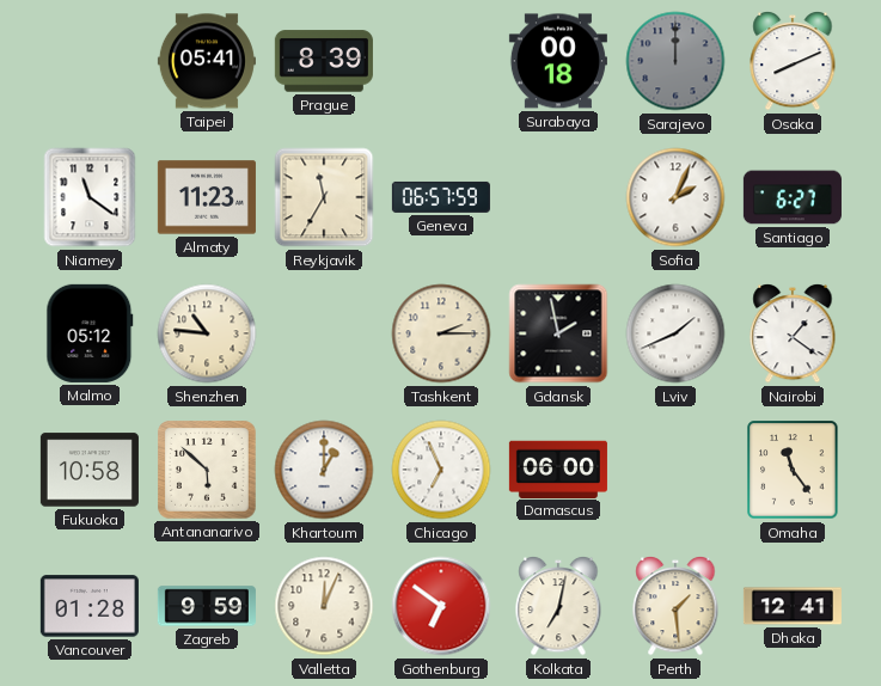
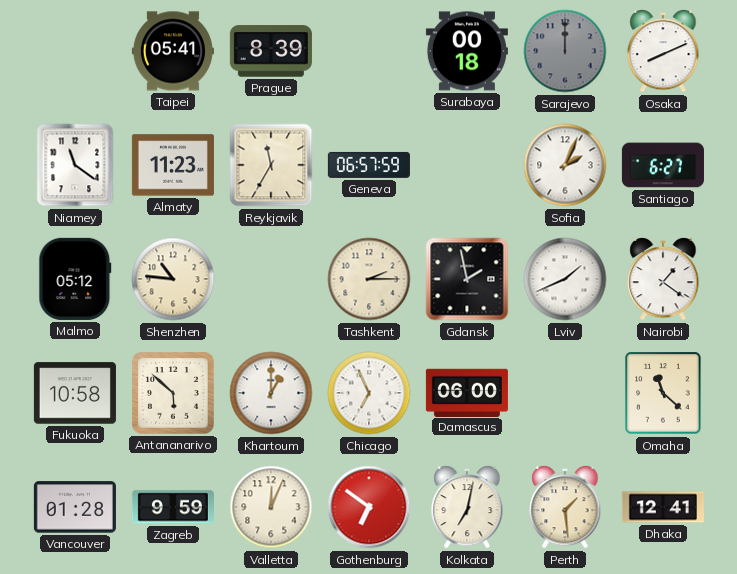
Omaha: 11:24 -> 11:22
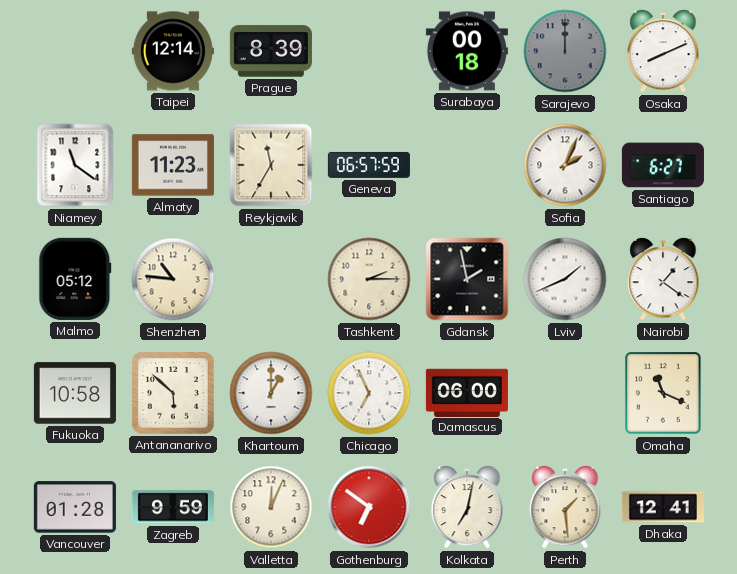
Taipei: 05:41 -> 12:14
Omaha: 11:22 -> 11:19
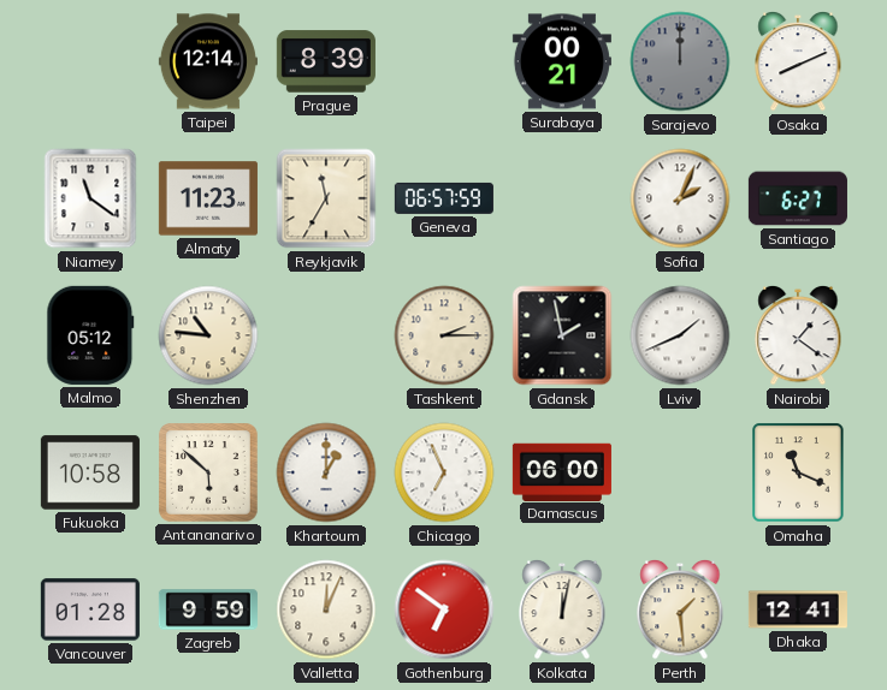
Surabaya: 00:18 -> 00:21
Kolkata: 7:02 -> 12:02
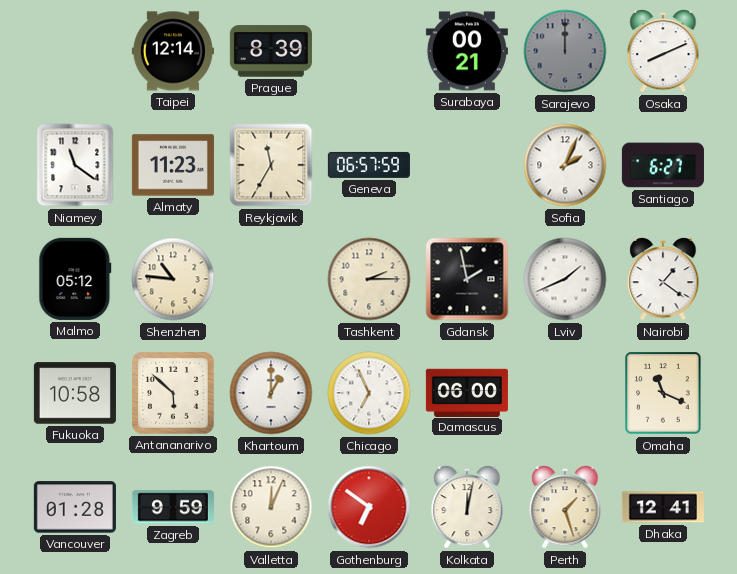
Perth: 1:29 -> 1:27
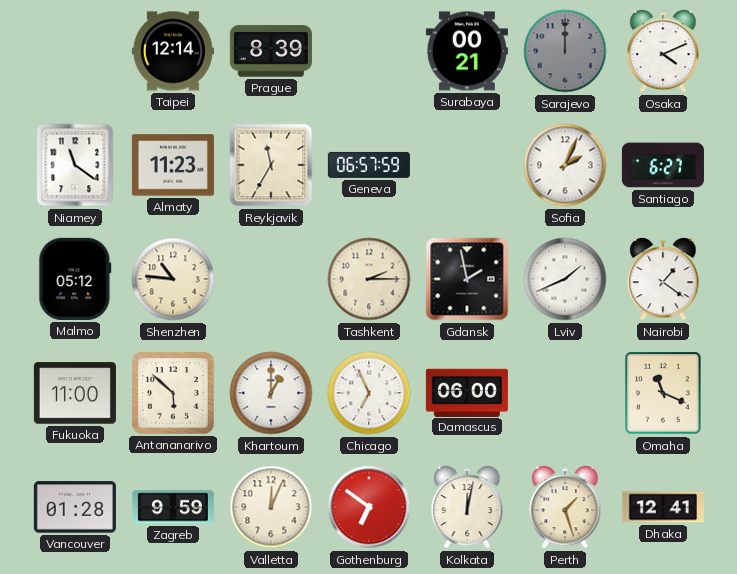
Osaka: 8:11 -> 4:11
Fukuoka: 10:58 -> 11:00
